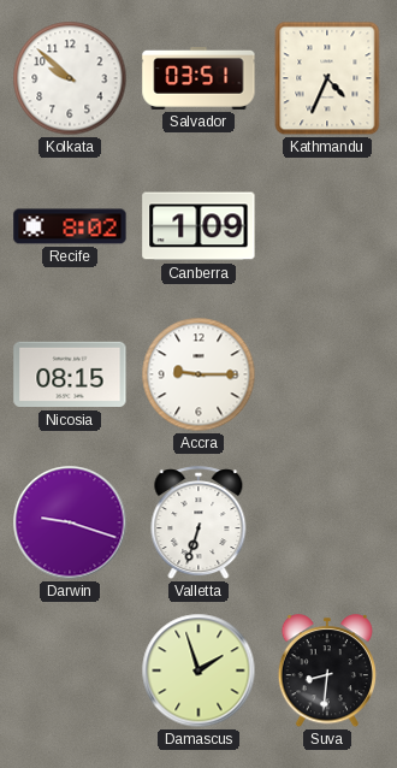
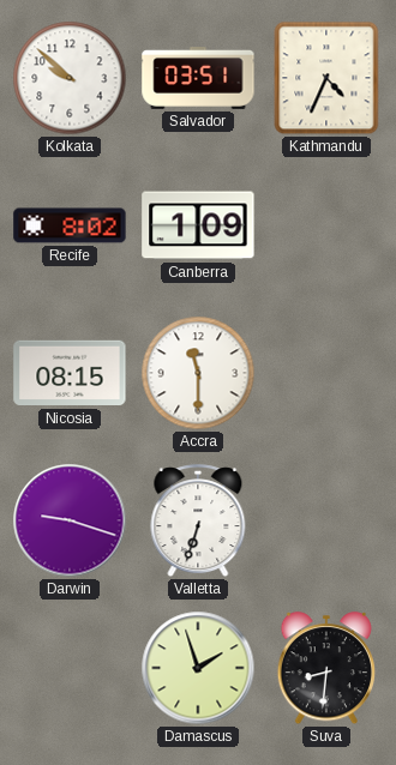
Accra: 9:15 -> 11:30
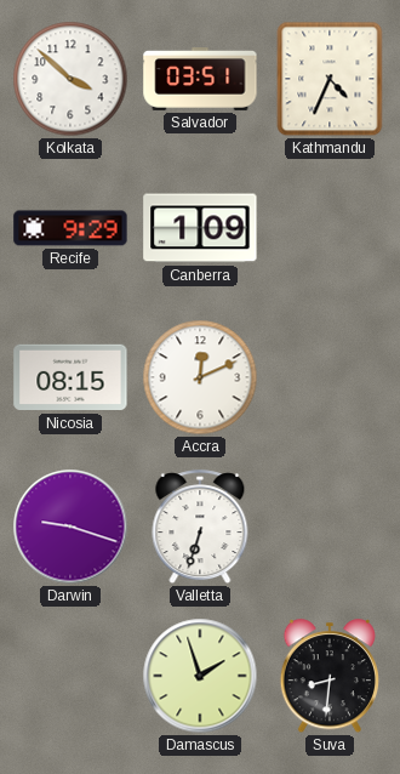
Kolkata: 9:52 -> 3:52
Recife: 8:02 -> 9:29
Accra: 11:30 -> 12:11
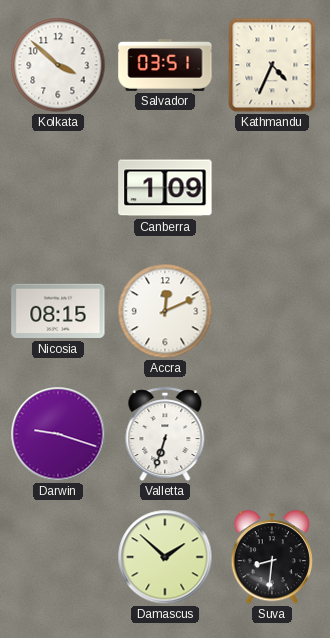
Recife: 9:29 -> none
Damascus: 1:57 -> 1:52
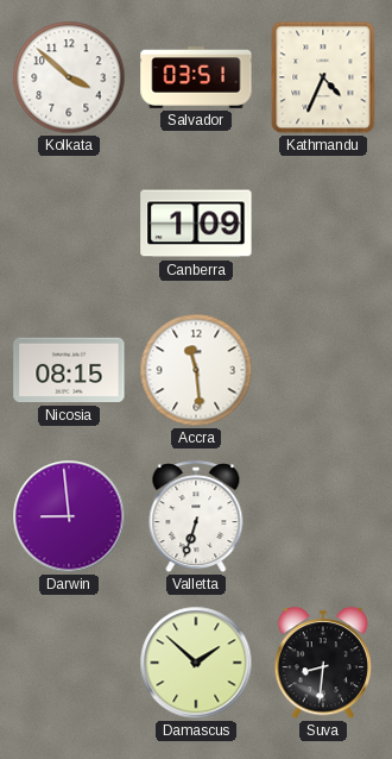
Accra: 12:11 -> 11:29
Darwin: 9:18 -> 8:59
